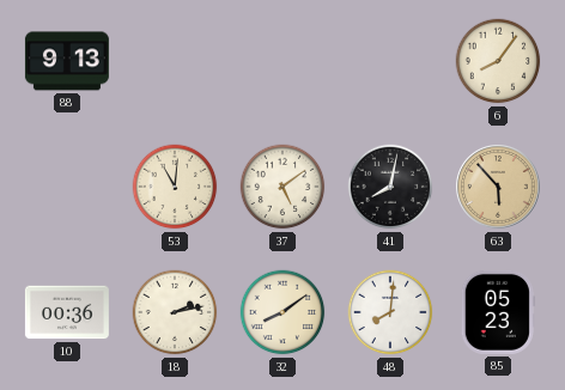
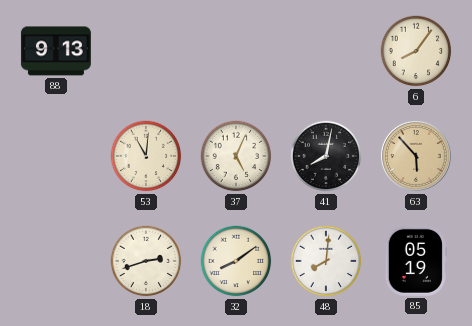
37: 5:09 -> 5:04
10: 00:36 -> none
18: 2:13 -> 2:42
85: 05:23 -> 05:19
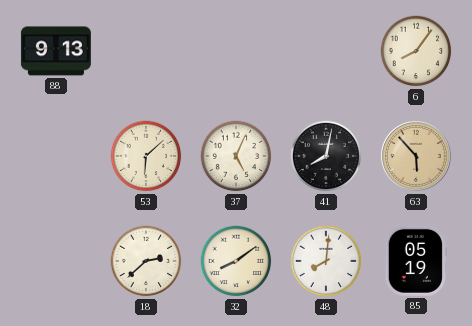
53: 11:01 -> 6:08
18: 2:42 -> 2:38
